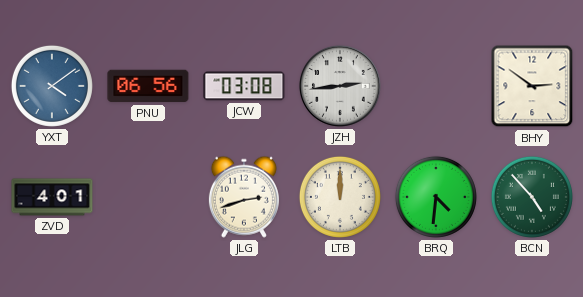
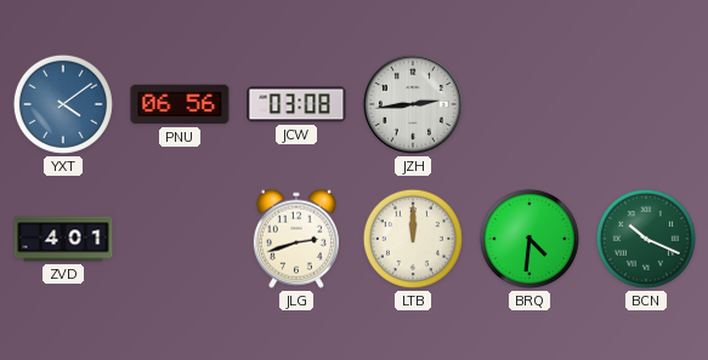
BHY: 2:51 -> none
BCN: 4:53 -> 10:19
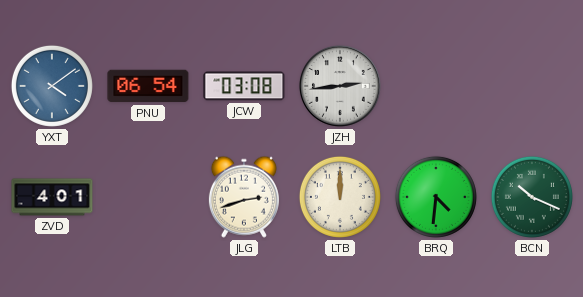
PNU: 06:56 -> 06:54
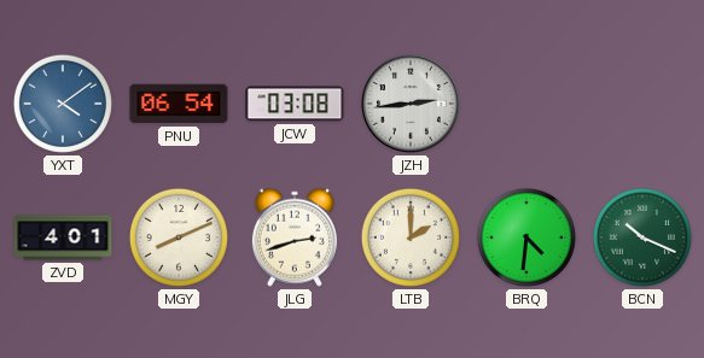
MGY: none -> 8:11
LTB: 12:00 -> 2:00
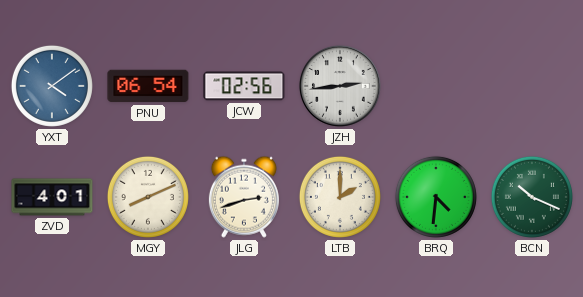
JCW: 03:08 -> 02:56
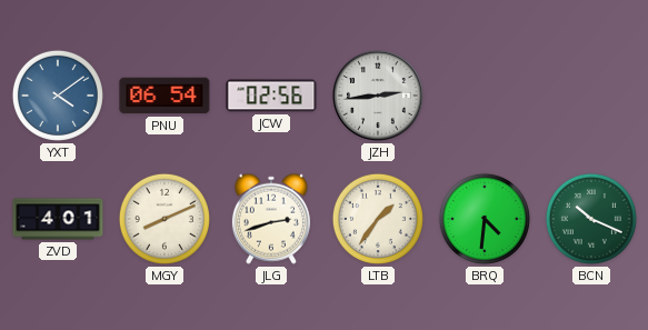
LTB: 2:00 -> 1:36
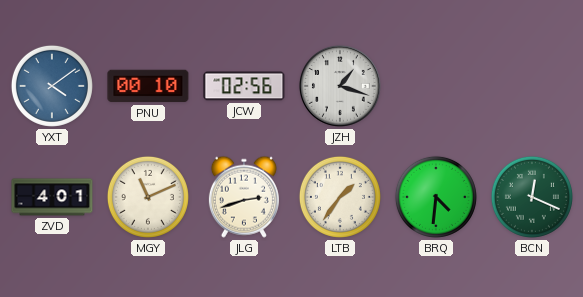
PNU: 06:54 -> 00:10
JZH: 2:44 -> 1:18
MGY: 8:11 -> 11:11
BCN: 10:19 -> 12:19
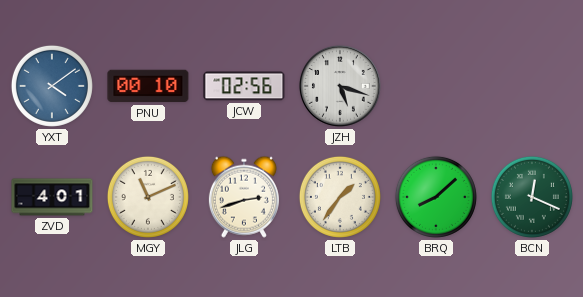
JZH: 1:18 -> 5:18
BRQ: 4:31 -> 8:08
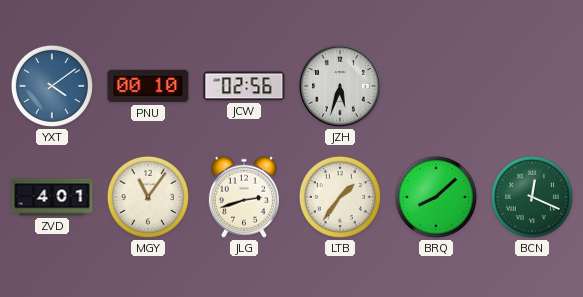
JZH: 5:18 -> 5:33
MGY: 11:11 -> 11:06
